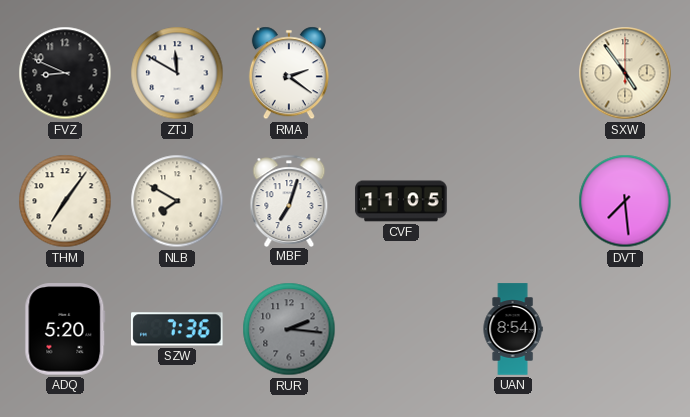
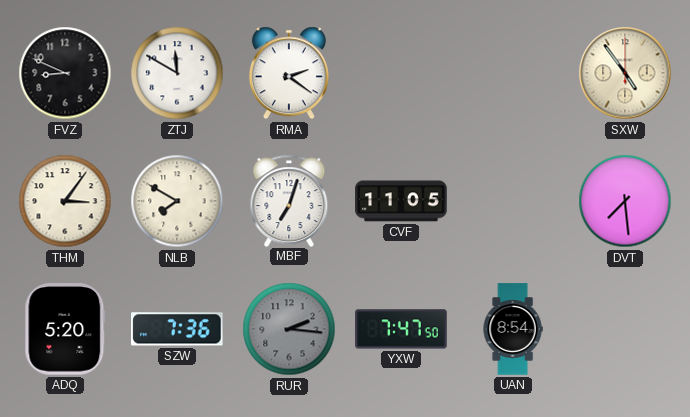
THM: 7:06 -> 3:06
YXW: none -> 7:47
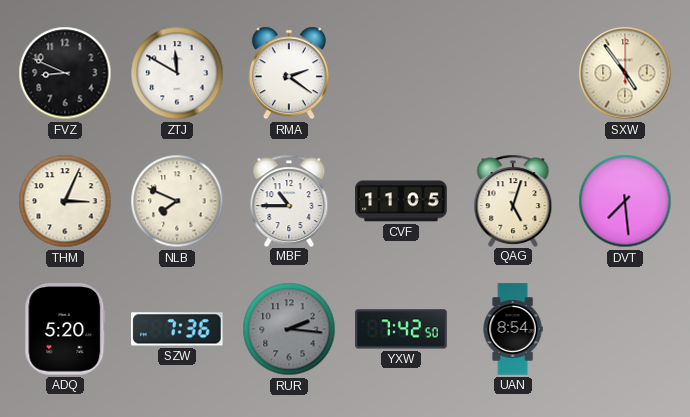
THM: 3:06 -> 3:04
NLB: 7:50 -> 7:49
MBF: 7:03 -> 10:45
QAG: none -> 5:03
YXW: 7:47 -> 7:42
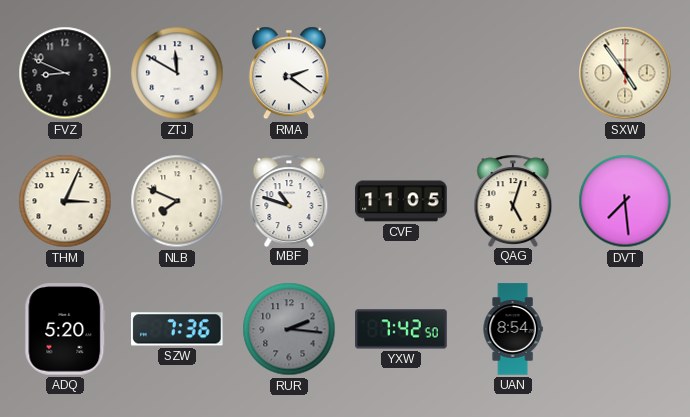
MBF: 10:45 -> 10:48
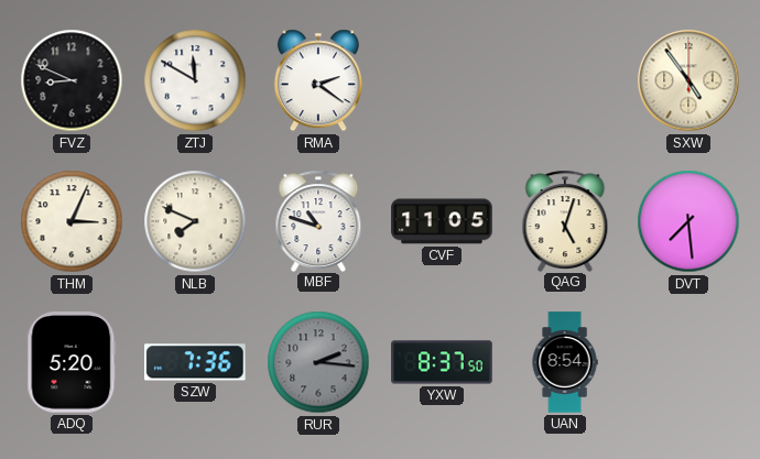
YXW: 7:42 -> 8:37
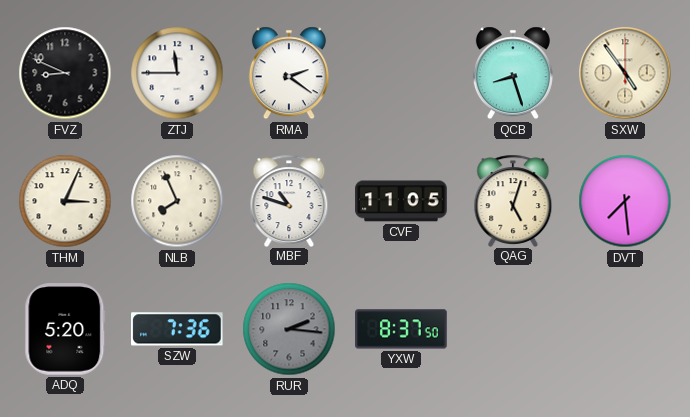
ZTJ: 11:50 -> 11:45
QCB: none -> 8:27
NLB: 7:49 -> 7:56
UAN: 8:54 -> none
